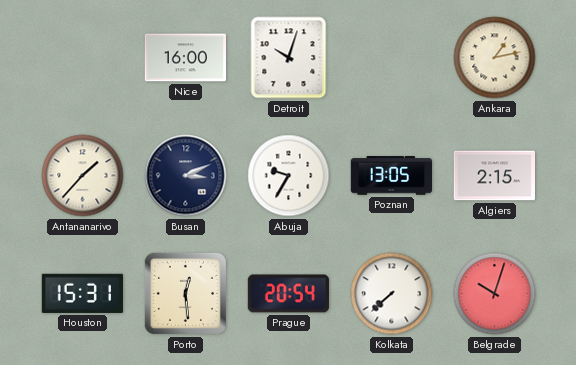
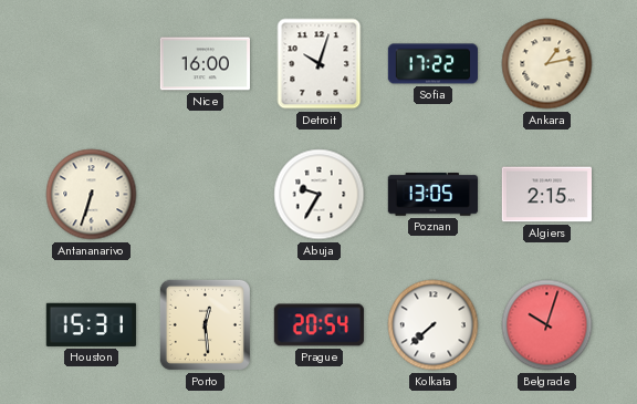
Sofia: none -> 17:22
Antananarivo: 1:37 -> 6:33
Busan: 3:11 -> none
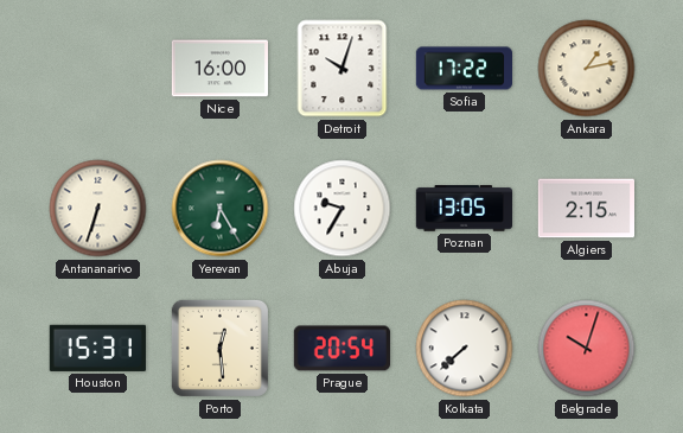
Yerevan: none -> 6:25
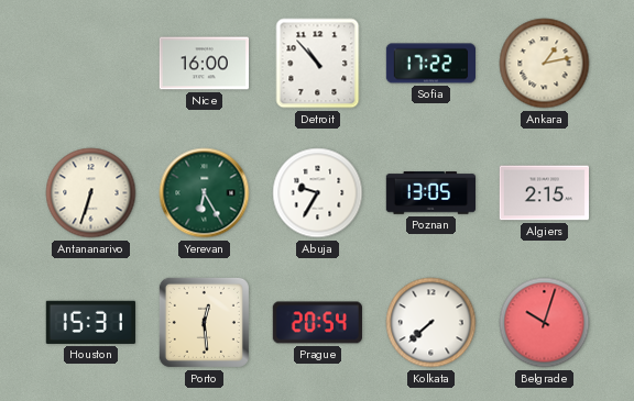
Detroit: 10:03 -> 10:53
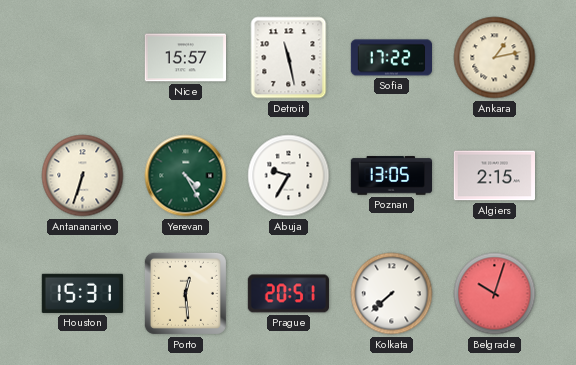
Nice: 16:00 -> 15:57
Detroit: 10:53 -> 11:28
Yerevan: 6:25 -> 4:25
Prague: 20:54 -> 20:51
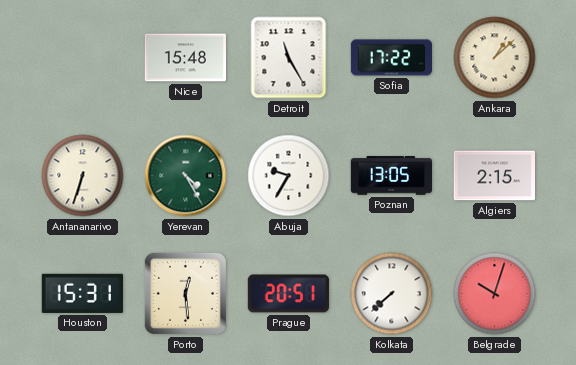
Nice: 15:57 -> 15:48
Detroit: 11:28 -> 11:25
Ankara: 1:13 -> 1:08
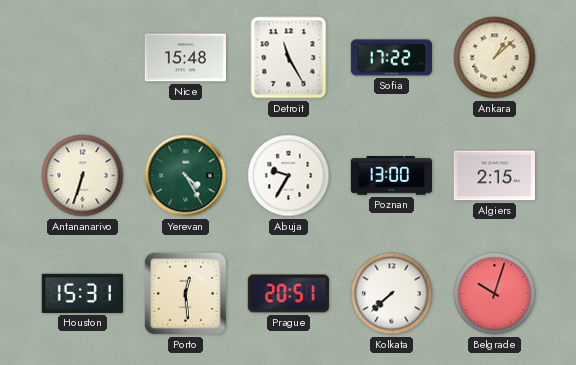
Poznan: 13:05 -> 13:00
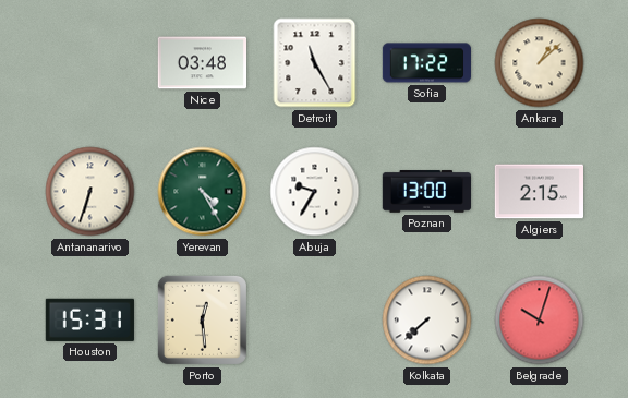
Nice: 15:48 -> 03:48
Prague: 20:51 -> none
